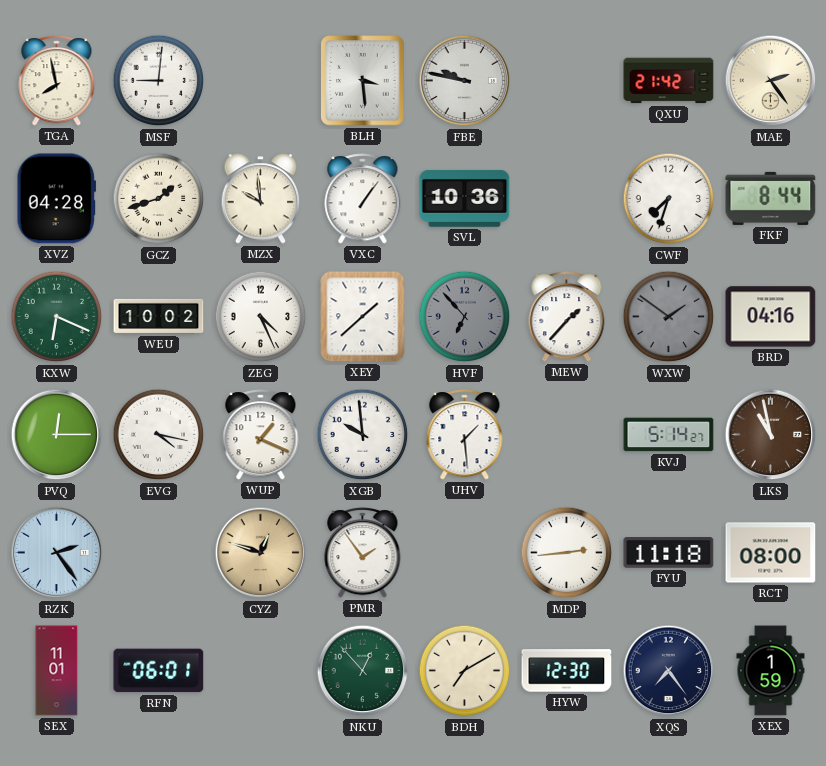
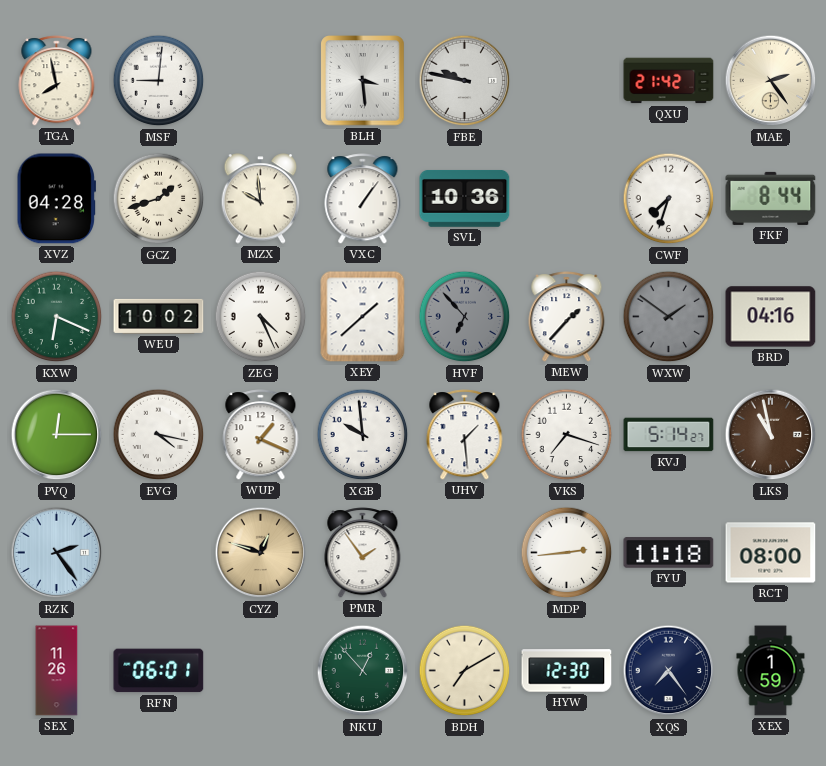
VKS: none -> 7:18
SEX: 11:01 -> 11:26
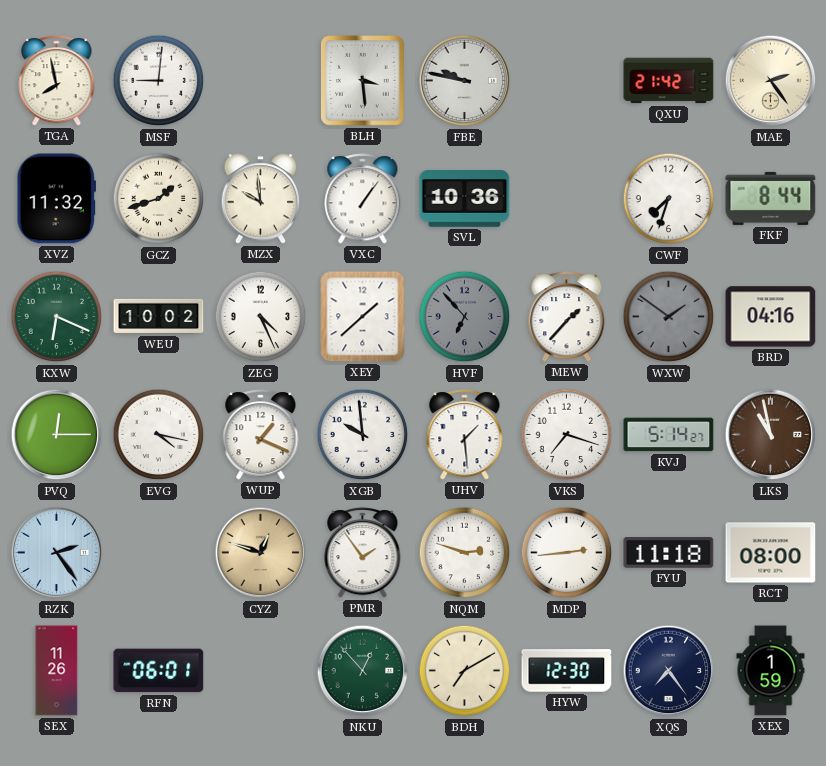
XVZ: 04:28 -> 11:32
NQM: none -> 2:48
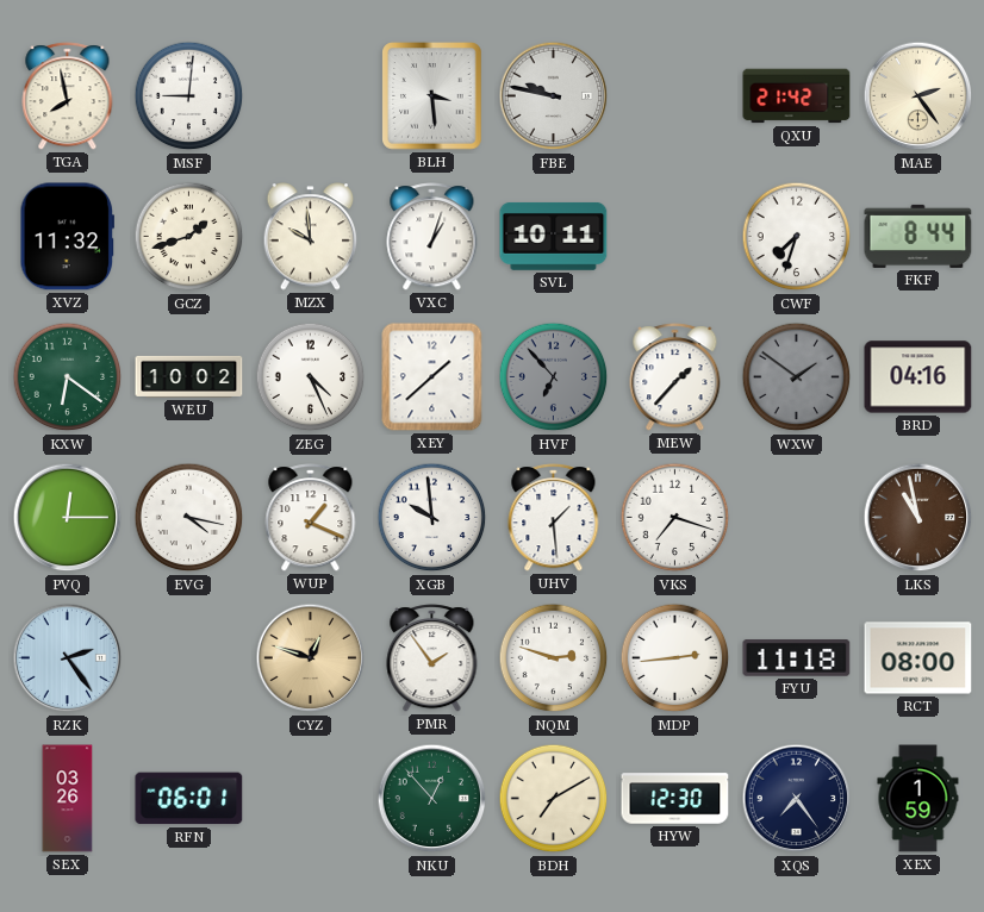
VXC: 1:06 -> 1:03
SVL: 10:36 -> 10:11
KXW: 6:19 -> 6:21
KVJ: 5:14 -> none
SEX: 11:26 -> 03:26
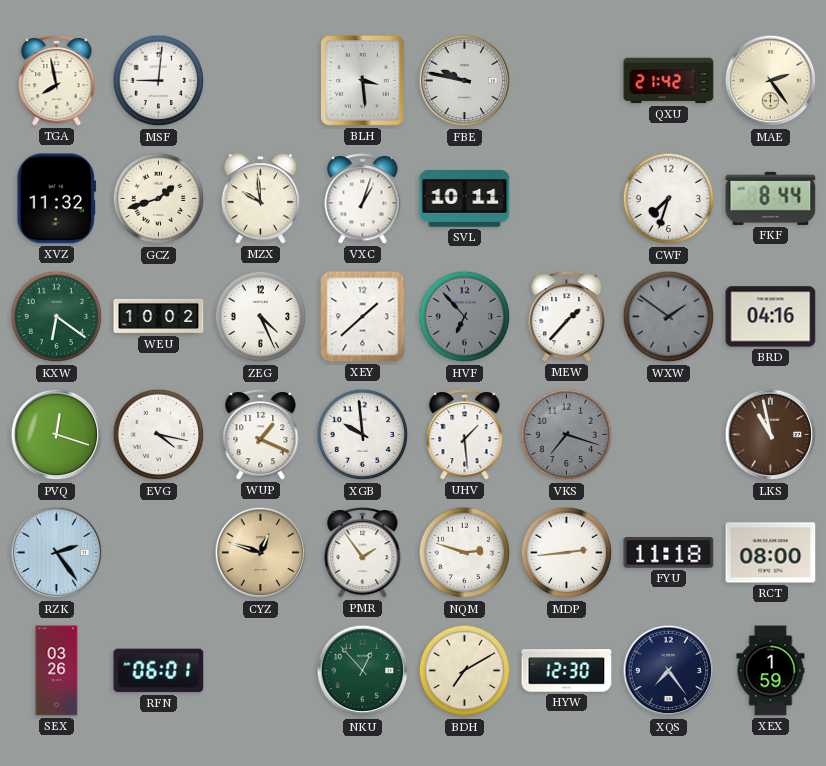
PVQ: 12:15 -> 12:18
VKS dial: white -> grey
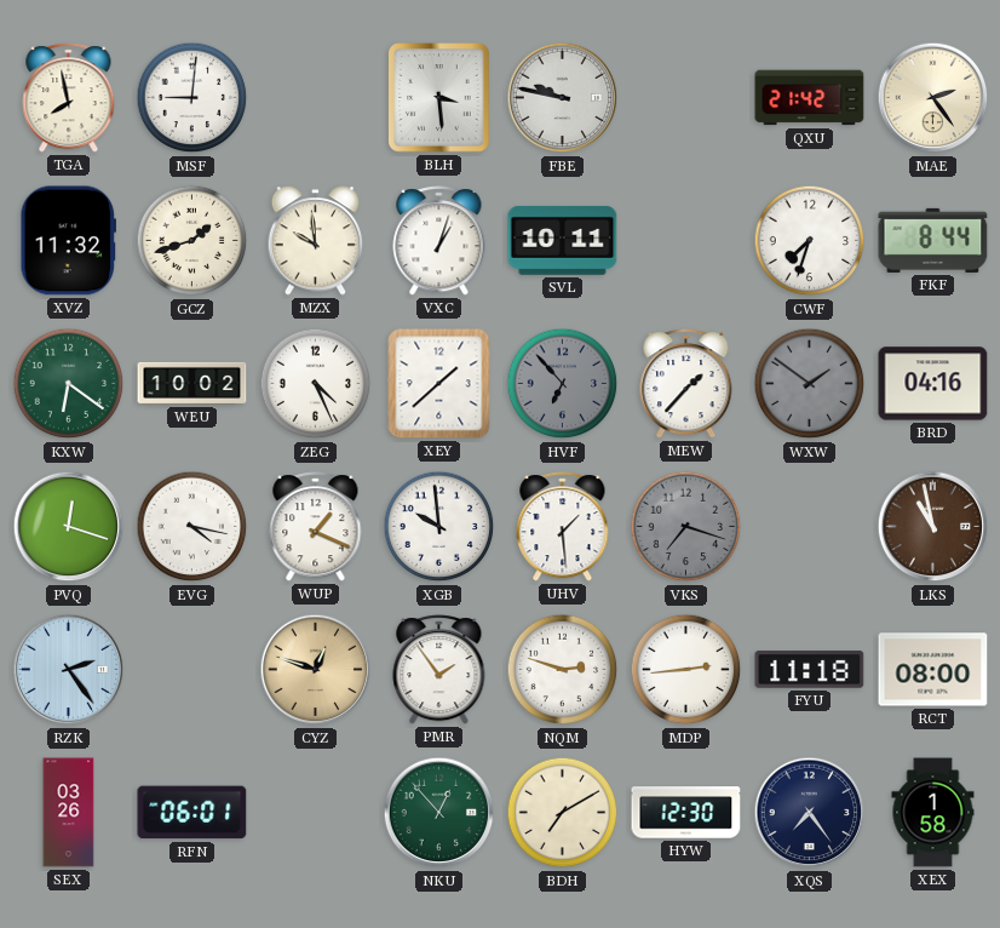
XEX: 1:59 -> 1:58
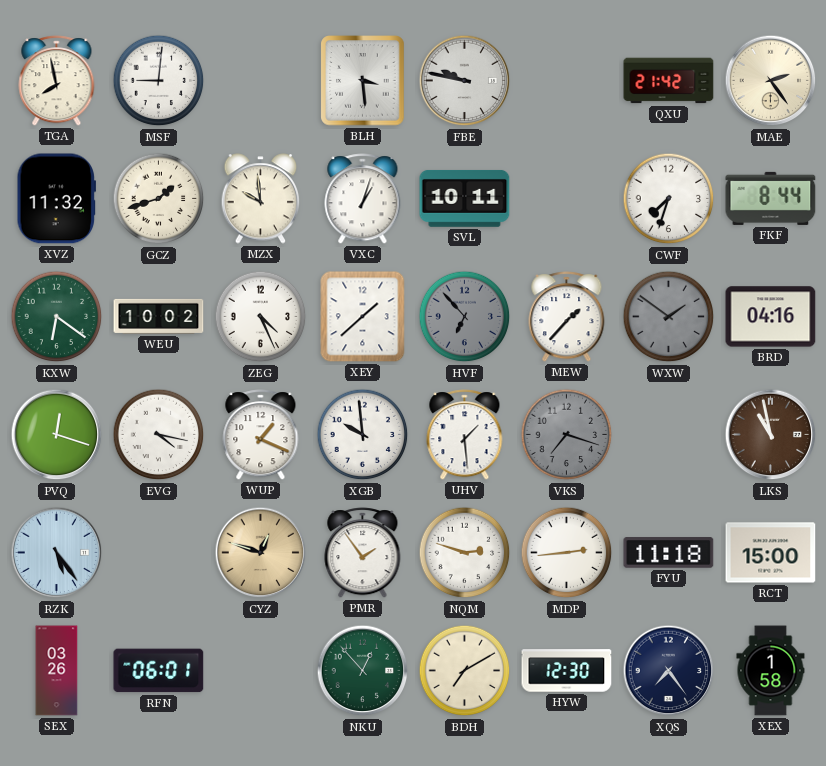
RZK: 2:24 -> 5:24
RCT: 08:00 -> 15:00
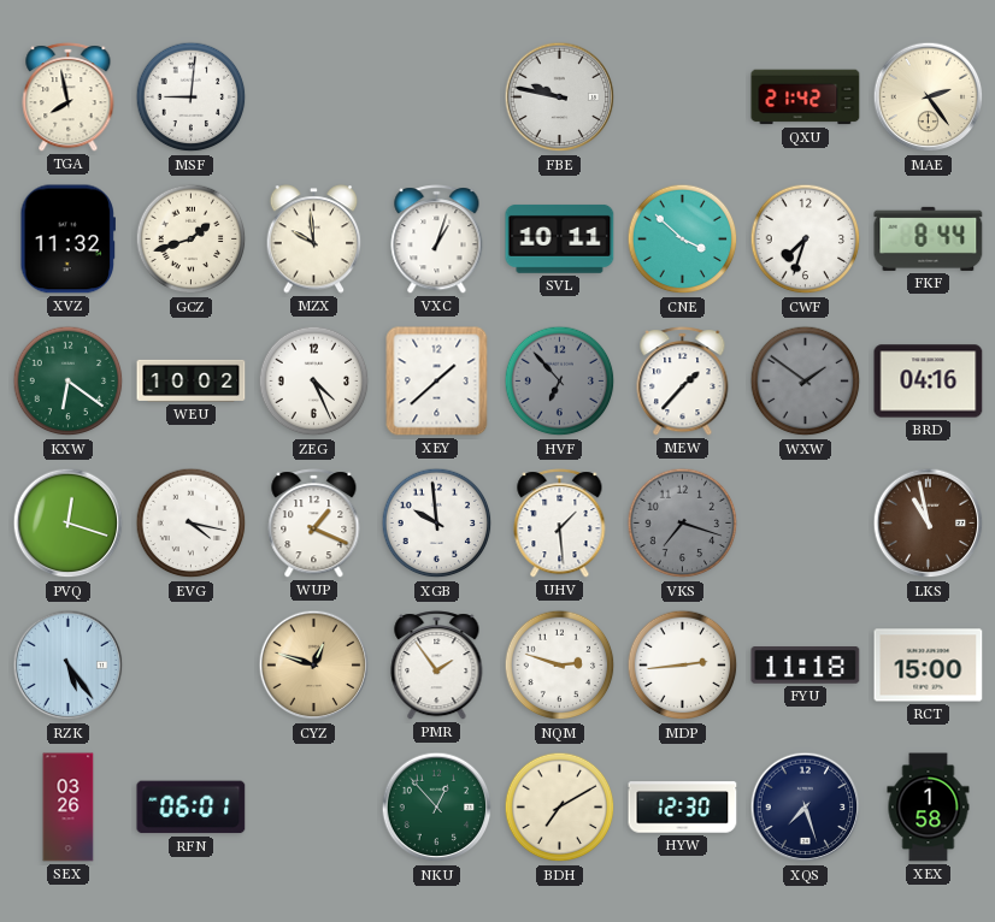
BLH: 3:29 -> none
CNE: none -> 3:52
XQS: 7:24 -> 7:27
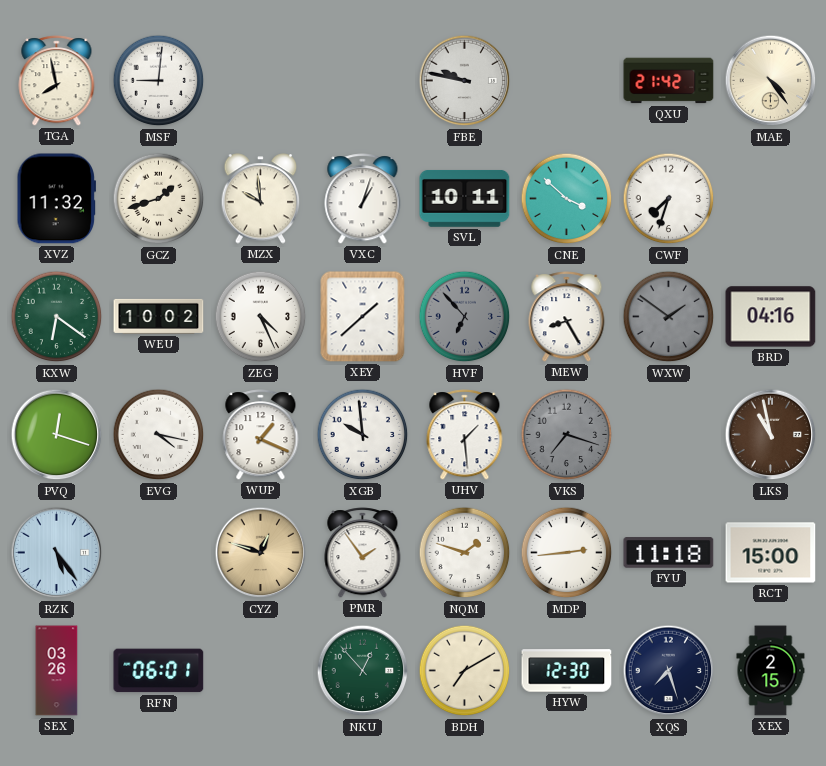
MAE: 2:24 -> 4:24
FKF: 8:44 -> none
MEW: 1:37 -> 8:25
NQM: 2:48 -> 1:48
XEX: 1:58 -> 2:15
